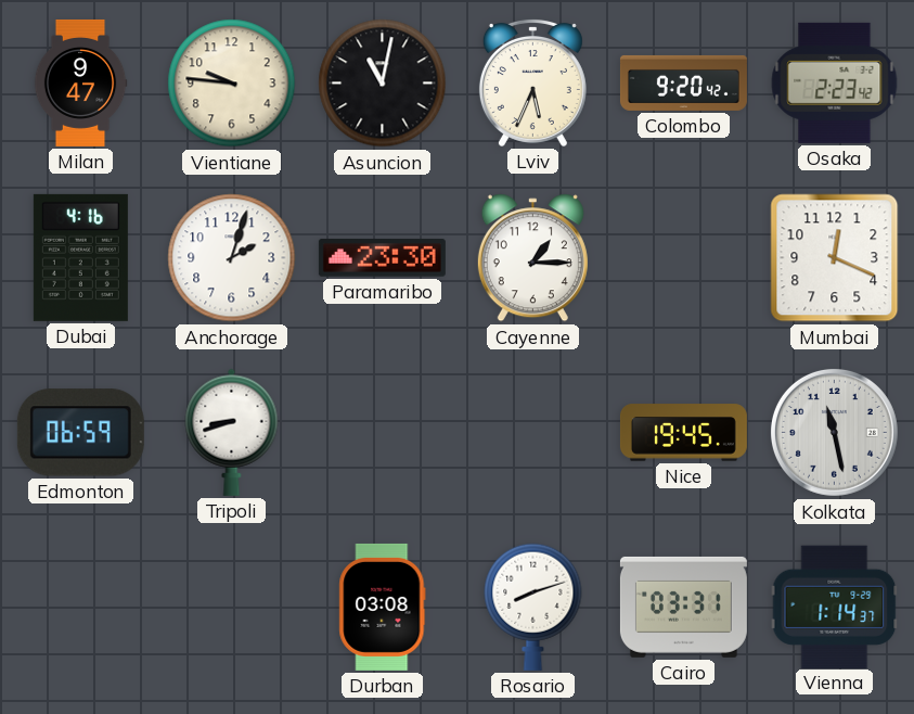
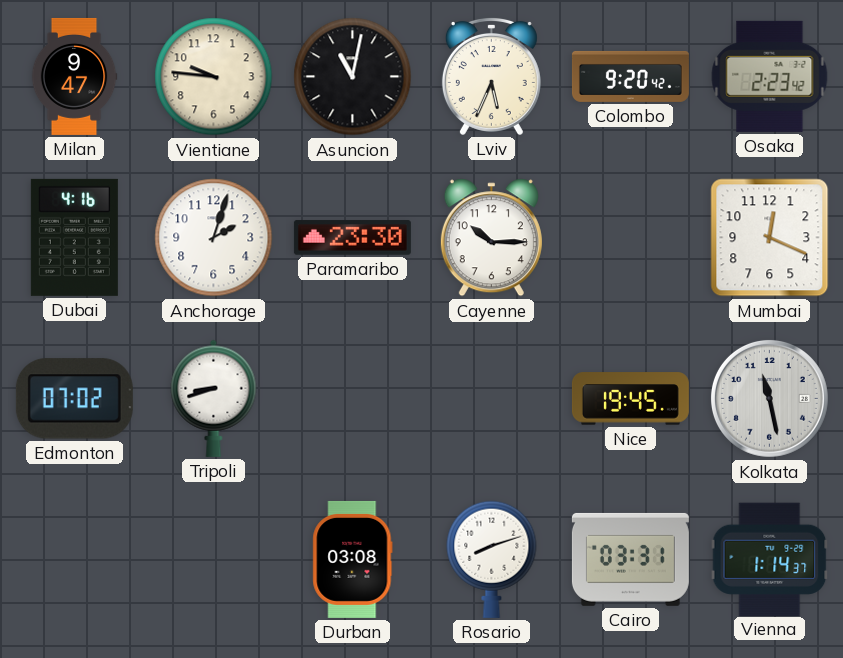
Cayenne: 1:15 -> 10:15
Edmonton: 06:59 -> 07:02
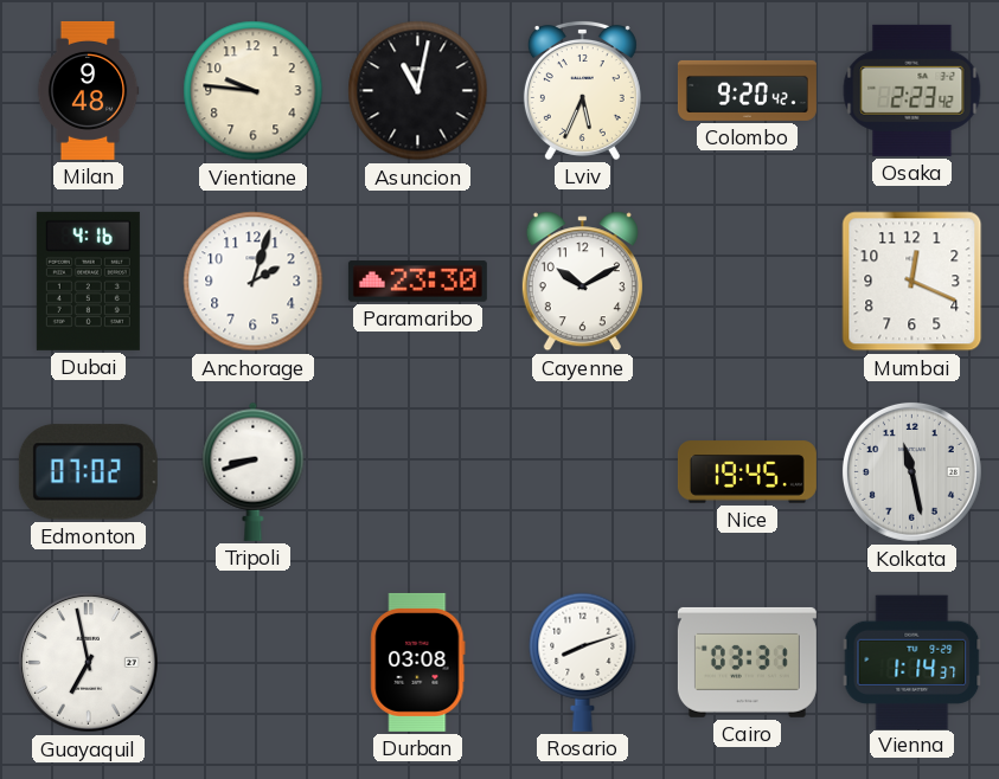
Milan: 9:47 -> 9:48
Cayenne: 10:15 -> 10:10
Guayaquil: none -> 6:58
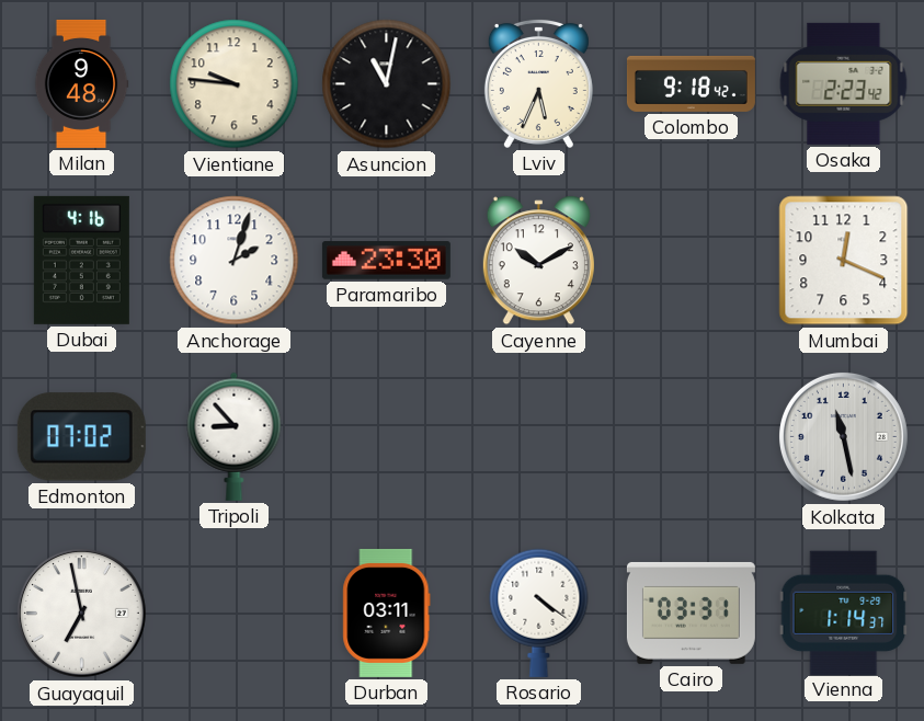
Colombo: 9:20 -> 9:18
Tripoli: 8:42 -> 8:53
Nice: 19:45 -> none
Durban: 03:08 -> 03:11
Rosario: 8:12 -> 4:21
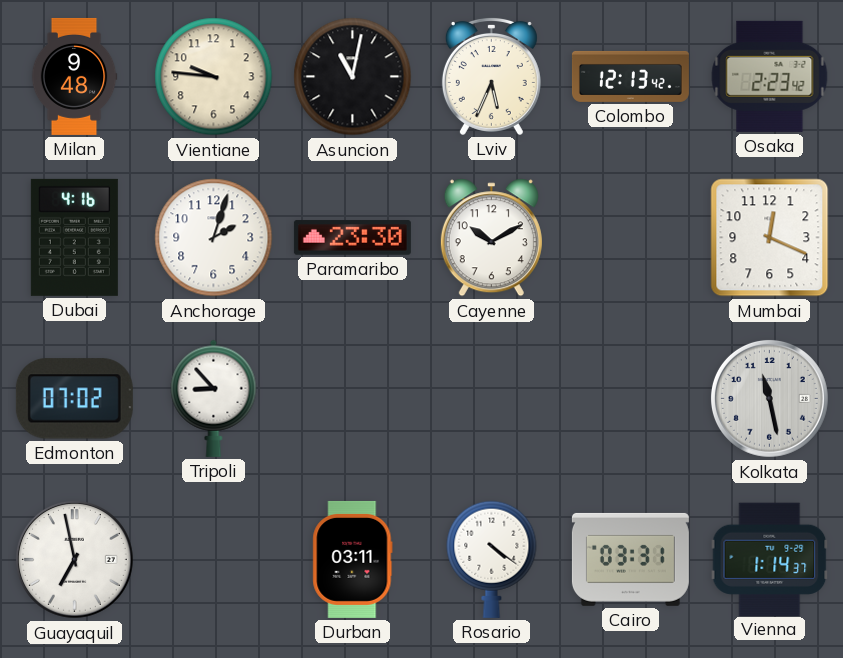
Colombo: 9:18 -> 12:13
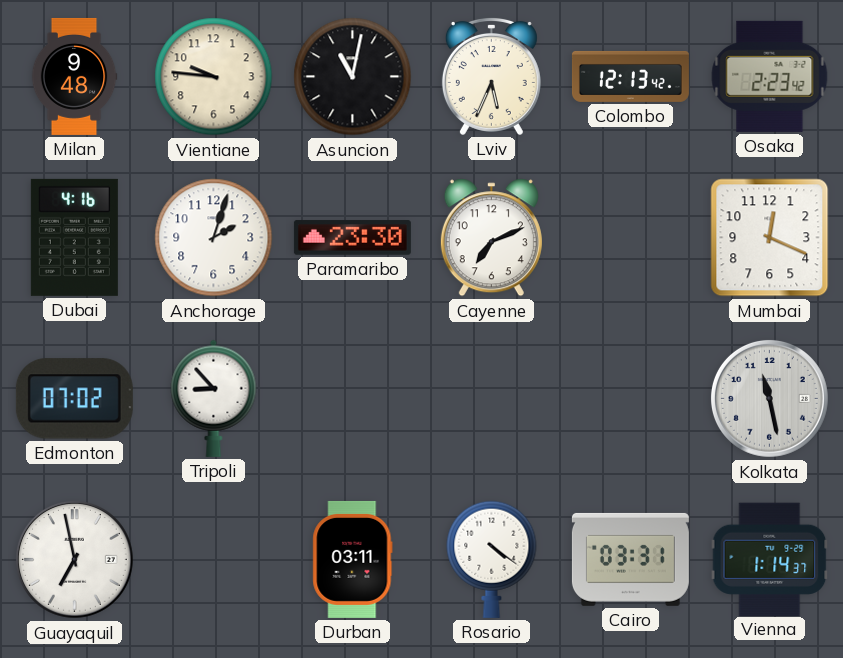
Cayenne: 10:10 -> 7:11
